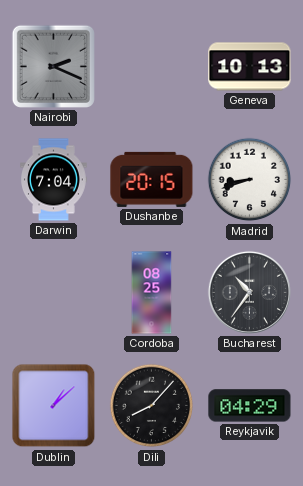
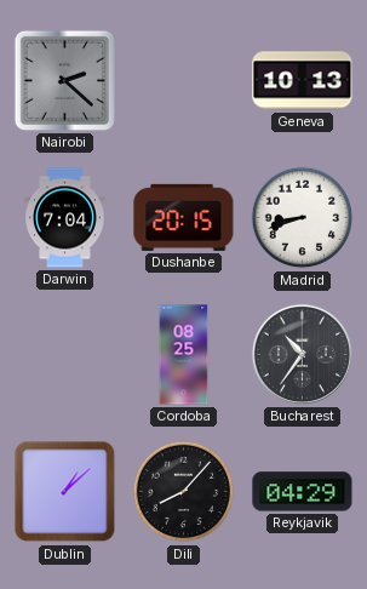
Nairobi: 2:19 -> 2:22
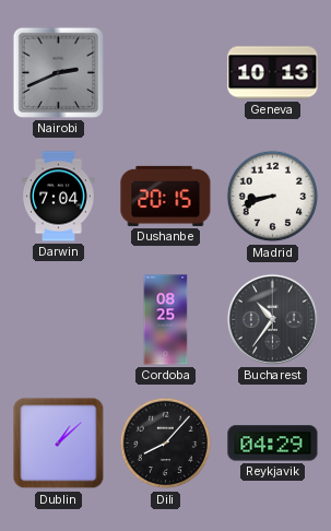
Nairobi: 2:22 -> 2:41
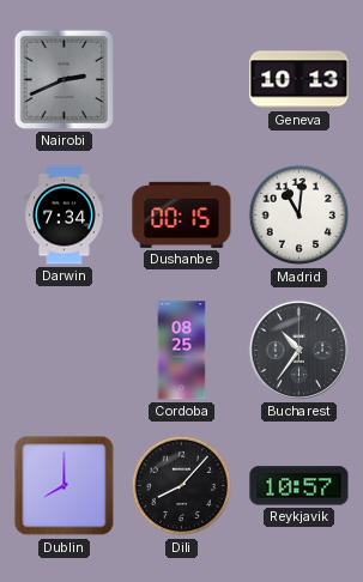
Darwin: 7:04 -> 7:34
Dushanbe: 20:15 -> 00:15
Madrid: 8:42 -> 11:01
Dublin: 1:08 -> 8:00
Reykjavik: 04:29 -> 10:57
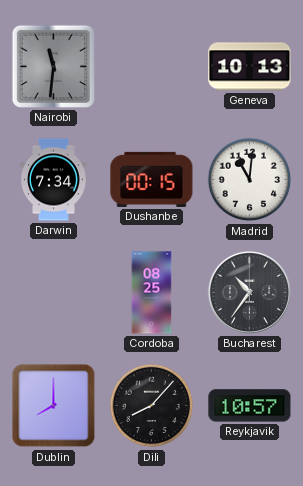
Nairobi: 2:41 -> 11:31
